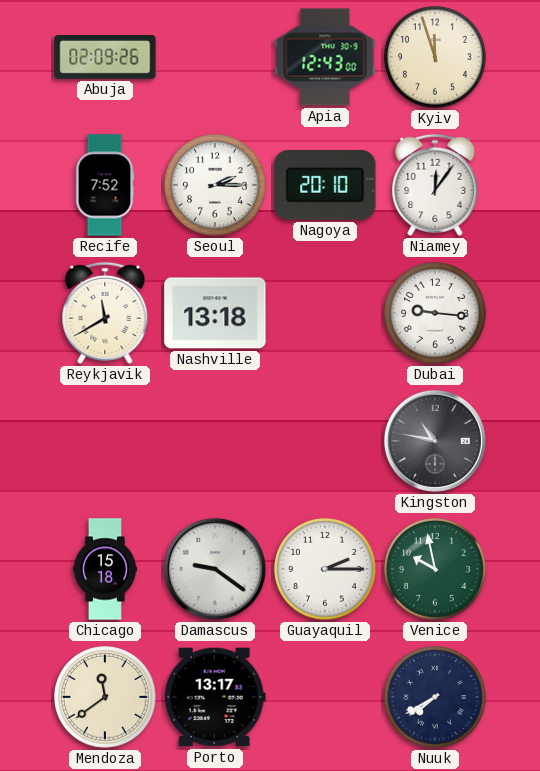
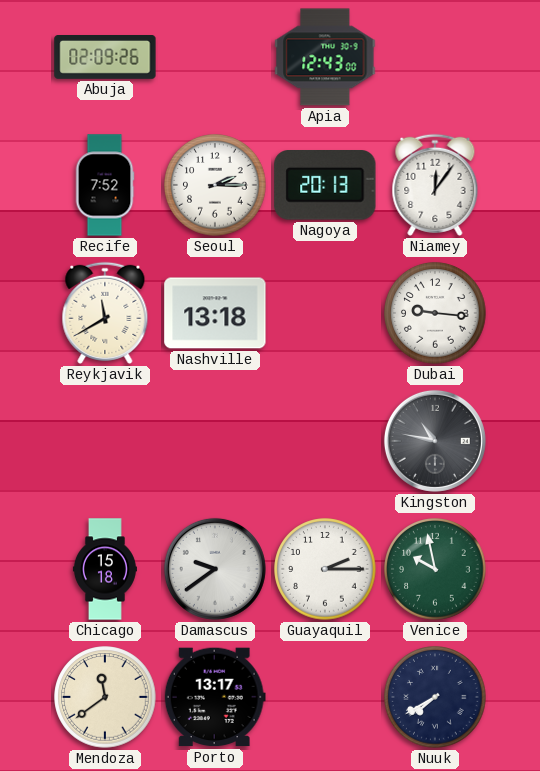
Kyiv: 11:57 -> none
Nagoya: 20:10 -> 20:13
Damascus: 9:21 -> 9:39
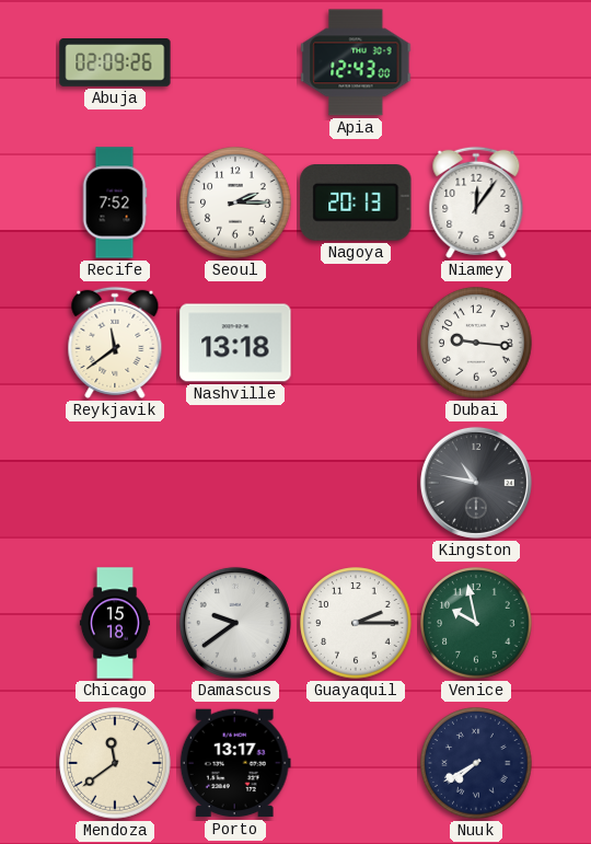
Reykjavik: 11:40 -> 11:39
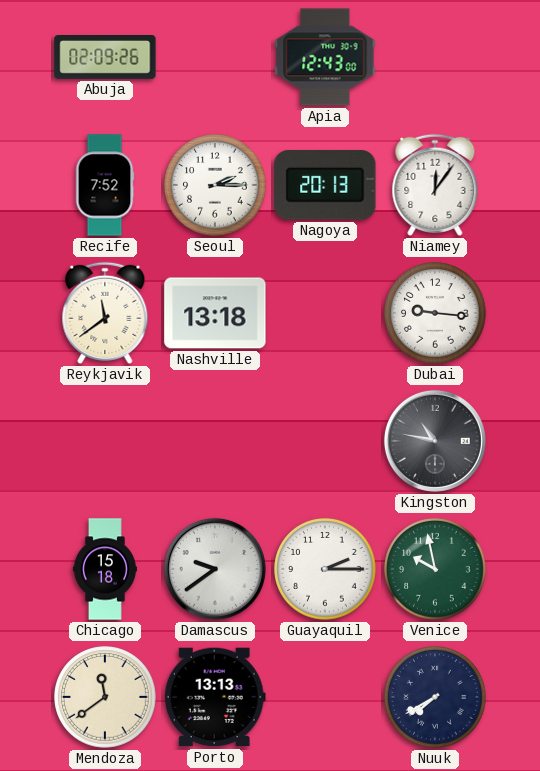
Porto: 13:17 -> 13:13
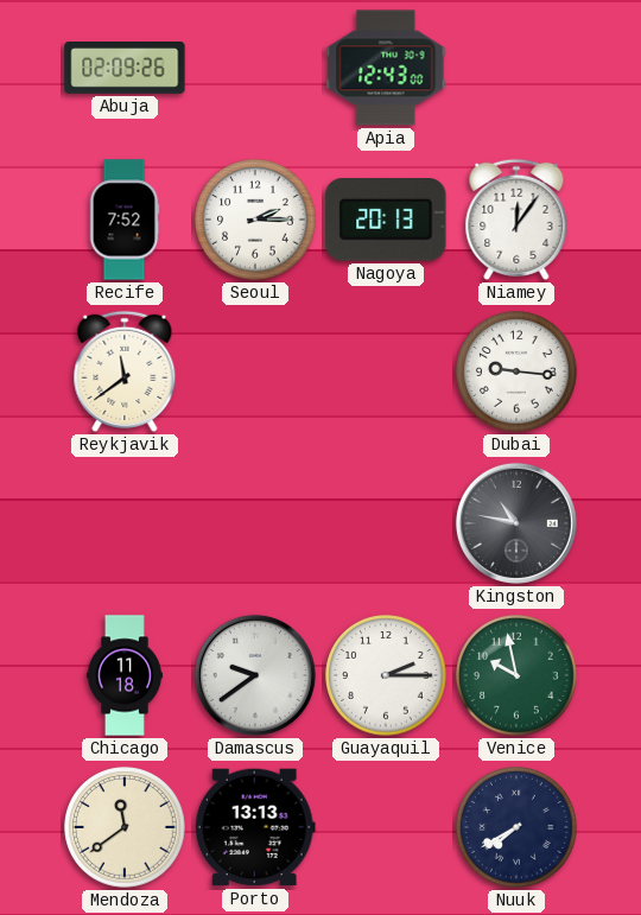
Nashville: 13:18 -> none
Chicago: 15:18 -> 11:18
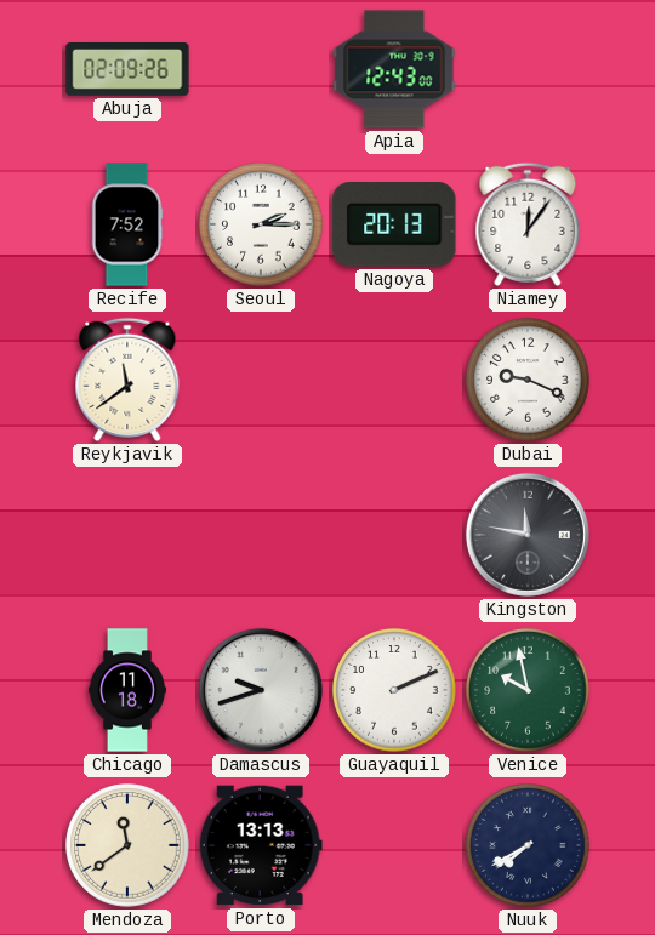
Dubai: 9:16 -> 9:19
Kingston: 10:47 -> 11:47
Damascus: 9:39 -> 9:42
Guayaquil: 2:15 -> 2:11
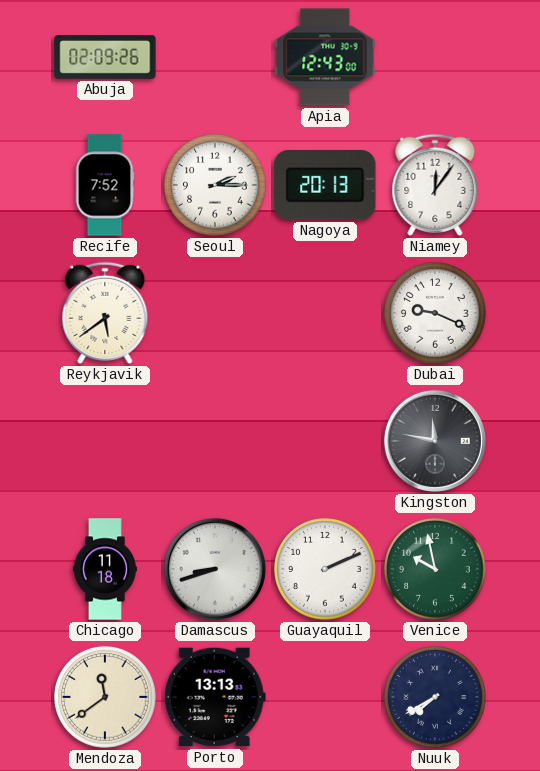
Reykjavik: 11:39 -> 5:39
Damascus: 9:42 -> 8:42
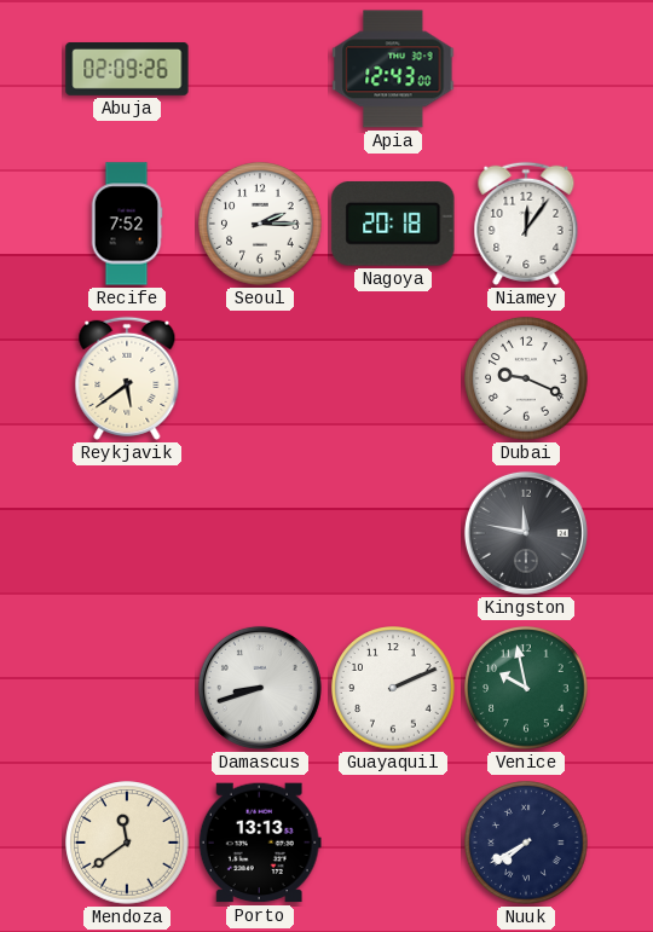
Nagoya: 20:13 -> 20:18
Chicago: 11:18 -> none
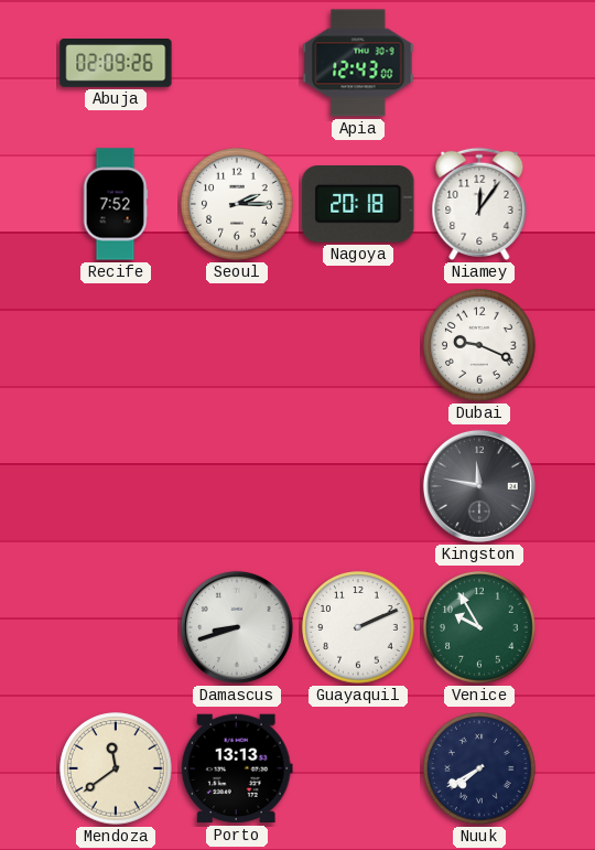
Reykjavik: 5:39 -> none
Venice: 9:58 -> 9:55
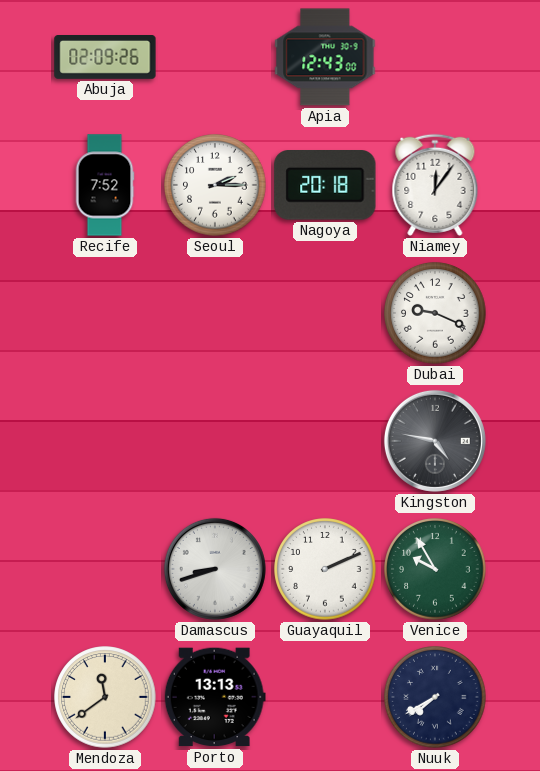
Kingston: 11:47 -> 4:47
